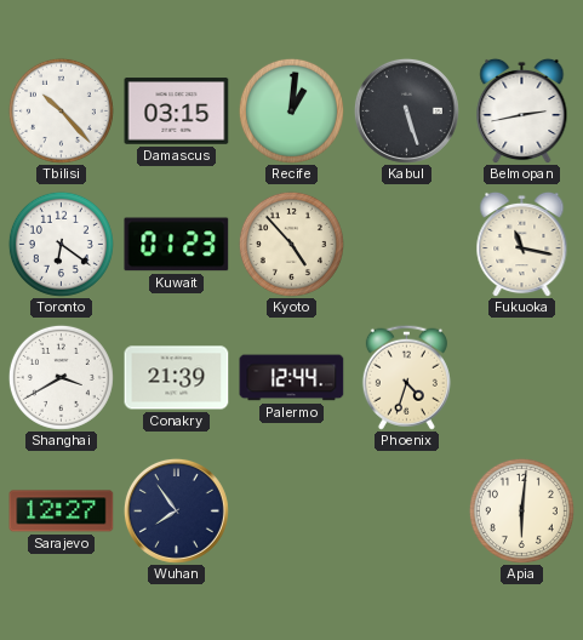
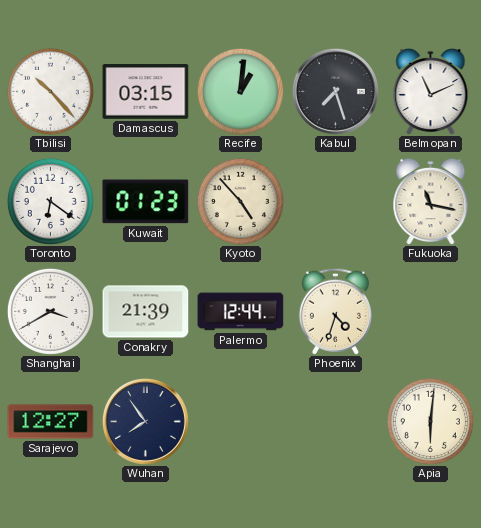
Kabul: 5:27 -> 7:27
Belmopan: 2:43 -> 11:11
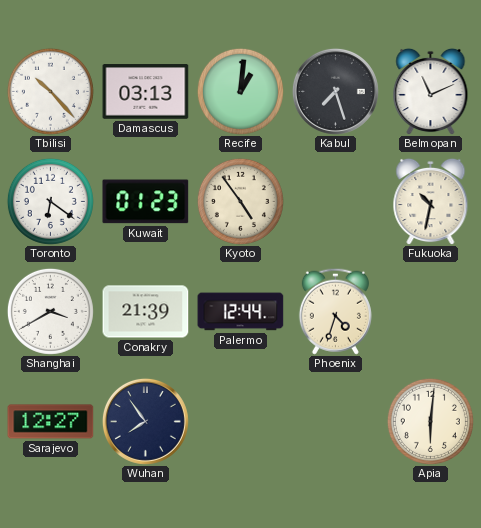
Damascus: 03:15 -> 03:13
Kyoto: 4:53 -> 4:54
Fukuoka: 11:17 -> 10:32
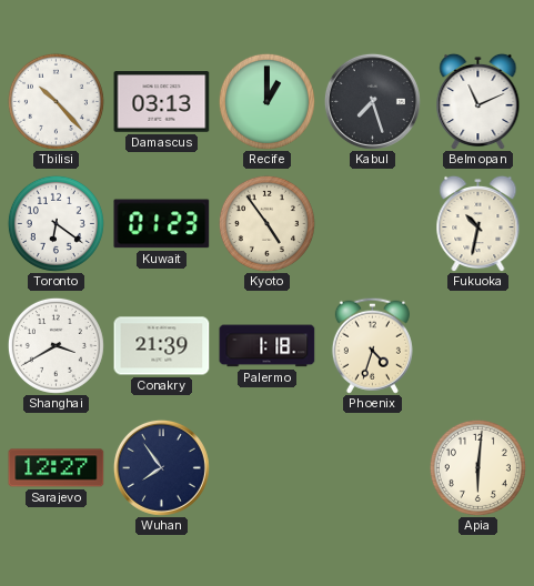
Recife: 1:01 -> 1:00
Palermo: 12:44 -> 1:18
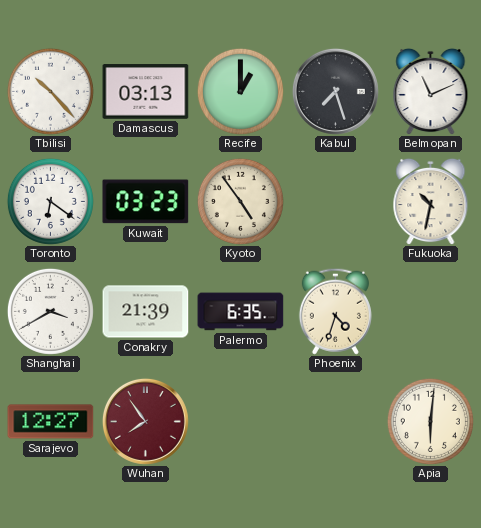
Kuwait: 01:23 -> 03:23
Palermo: 1:18 -> 6:35
Wuhan dial: navy -> burgundy
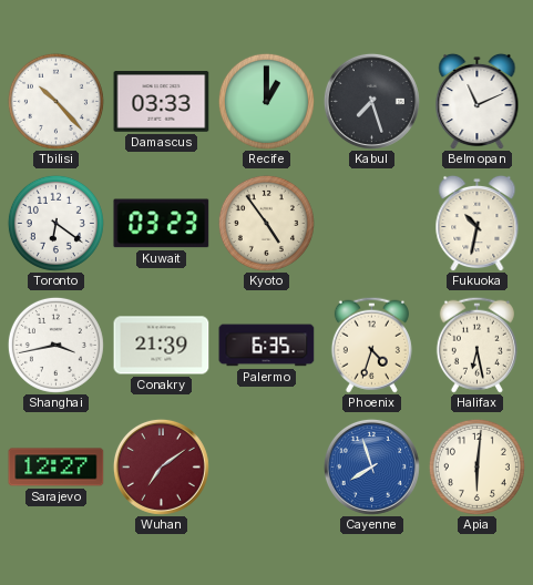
Damascus: 03:13 -> 03:33
Shanghai: 3:40 -> 3:43
Halifax: none -> 6:28
Wuhan: 7:54 -> 7:09
Cayenne: none -> 7:57
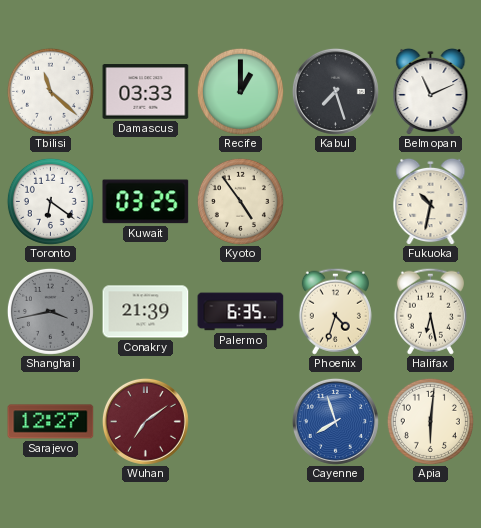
Tbilisi: 10:23 -> 11:22
Kuwait: 03:23 -> 03:25
Shanghai dial: white -> grey
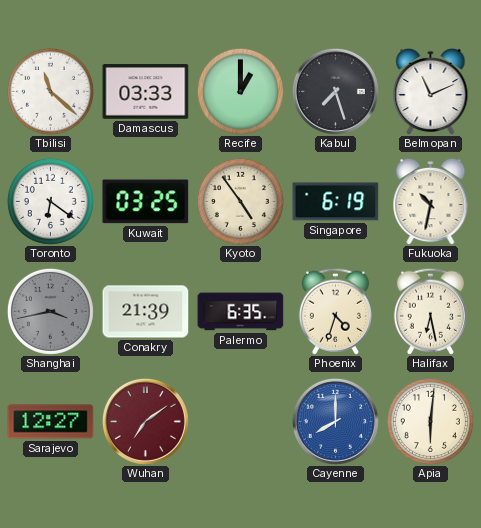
Singapore: none -> 6:19
Cayenne: 7:57 -> 8:00
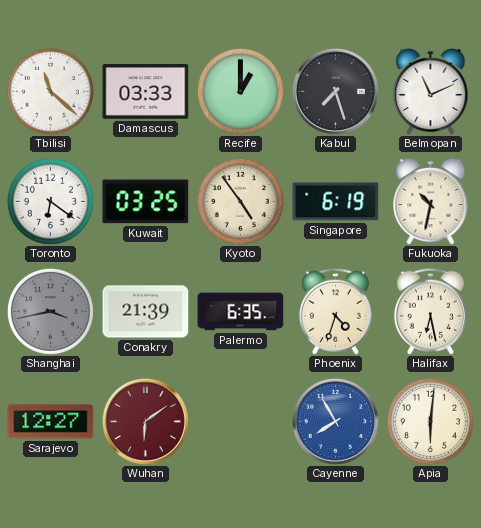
Wuhan: 7:09 -> 6:09
Cayenne: 8:00 -> 7:55
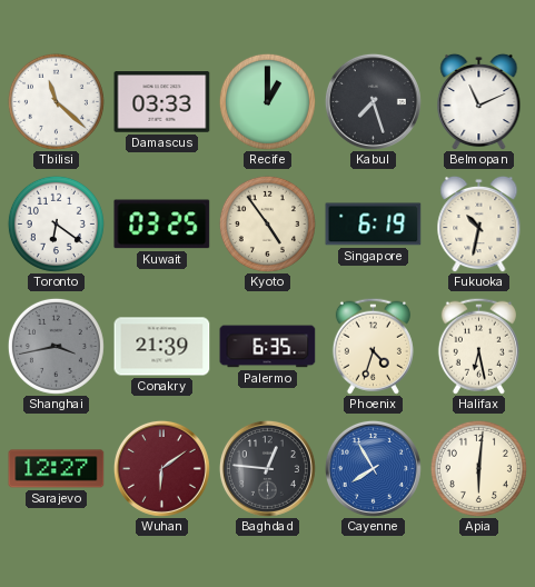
Baghdad: none -> 12:46
